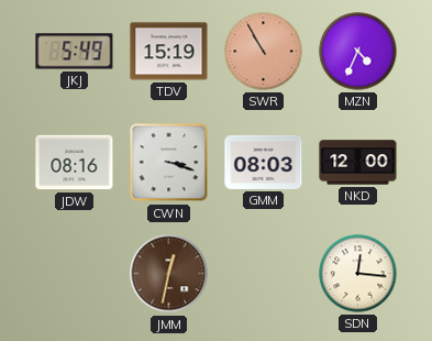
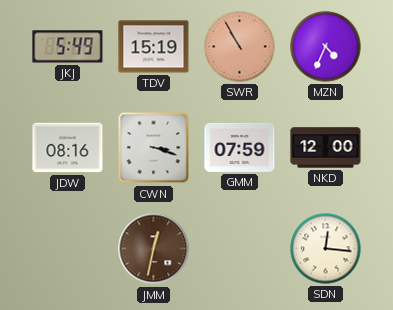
GMM: 08:03 -> 07:59
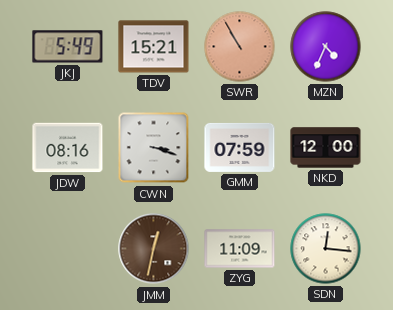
TDV: 15:19 -> 15:21
ZYG: none -> 11:09
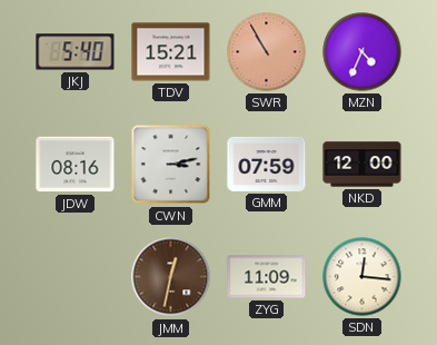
JKJ: 5:49 -> 5:40
CWN: 3:18 -> 3:13
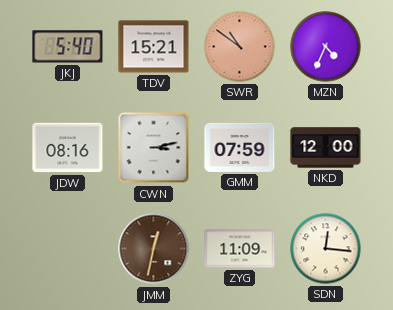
SWR: 10:55 -> 10:51
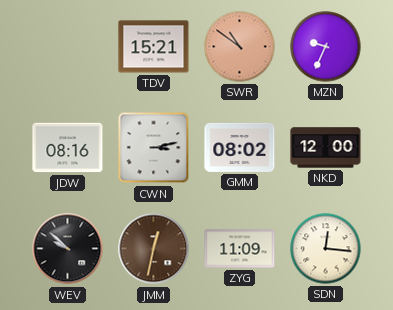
JKJ: 5:40 -> none
MZN: 4:34 -> 9:34
GMM: 07:59 -> 08:02
WEV: none -> 9:52
